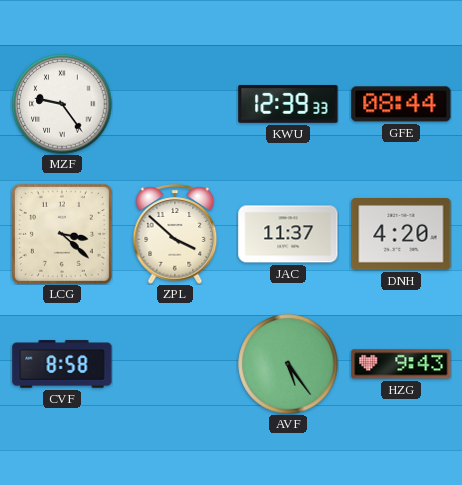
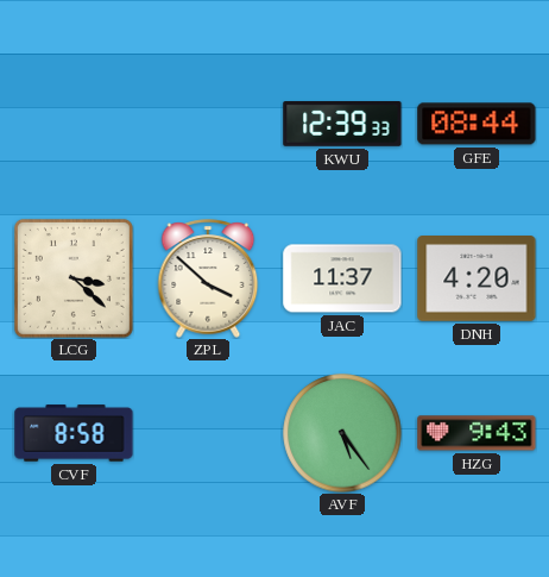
MZF: 9:24 -> none
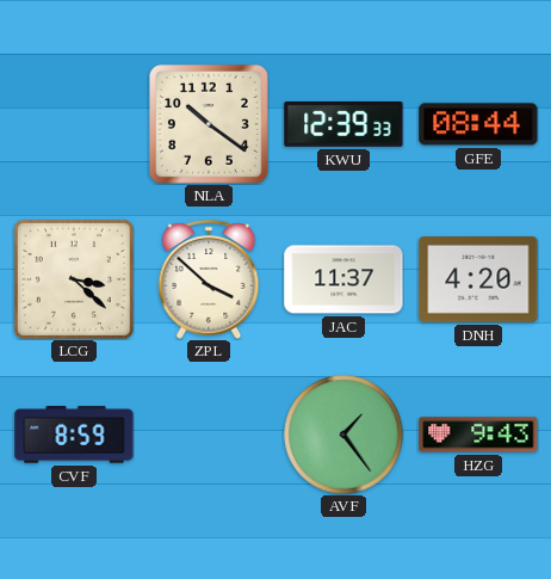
NLA: none -> 10:21
CVF: 8:58 -> 8:59
AVF: 5:24 -> 1:24
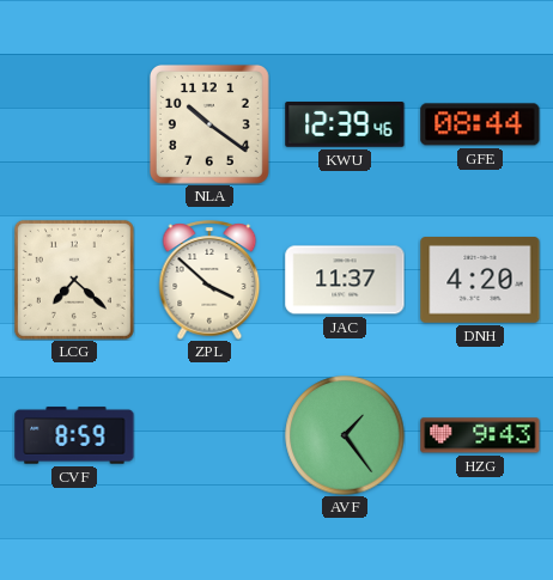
KWU: 12:39:33 -> 12:39:46
LCG: 3:22 -> 7:22
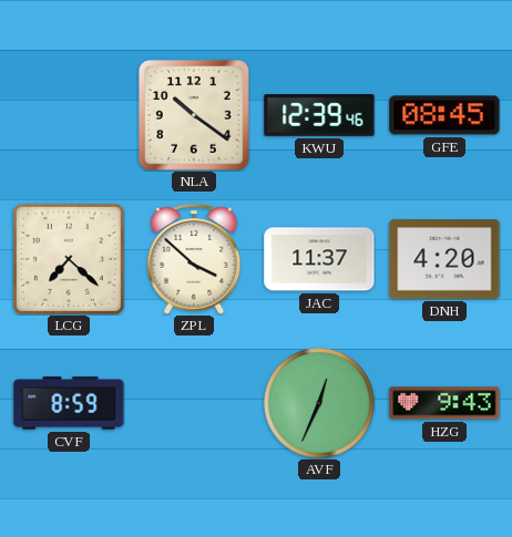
GFE: 08:44 -> 08:45
AVF: 1:24 -> 12:34
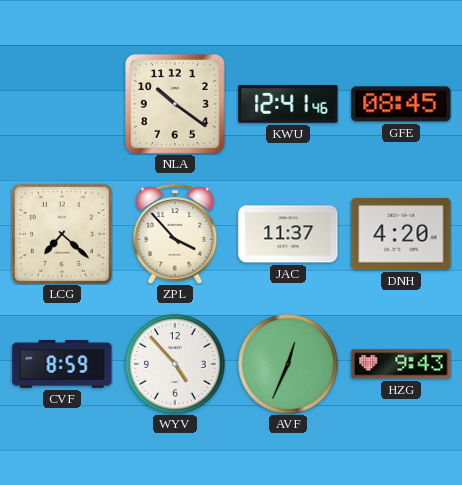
KWU: 12:39 -> 12:41
ZPL: 3:52 -> 3:53
WYV: none -> 4:53
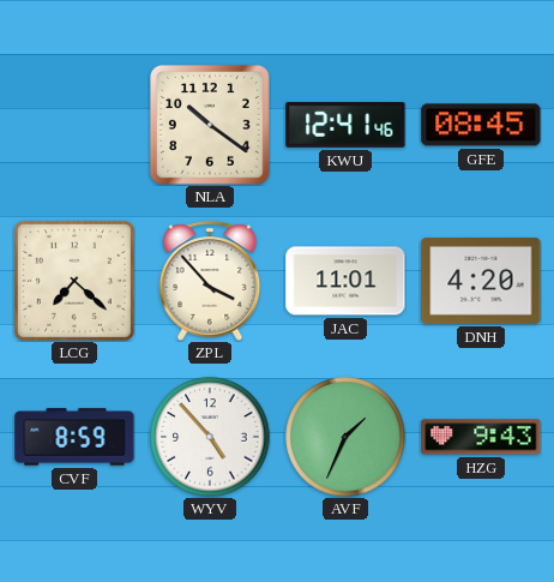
JAC: 11:37 -> 11:01
AVF: 12:34 -> 1:34
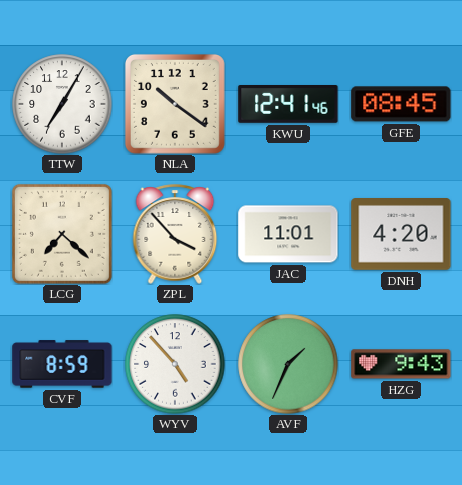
TTW: none -> 7:05
